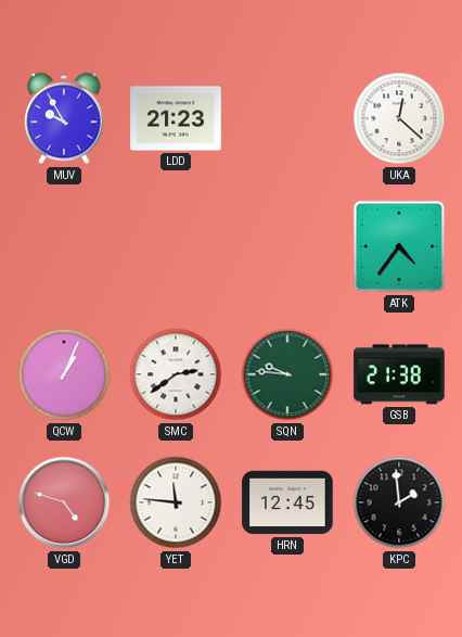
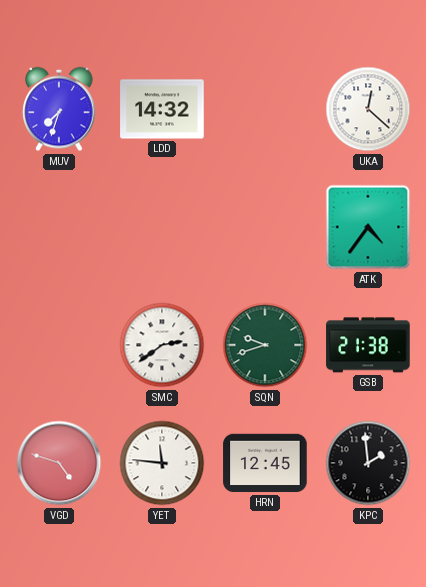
MUV: 9:55 -> 7:33
LDD: 21:23 -> 14:32
QCW: 1:04 -> none
SQN: 9:46 -> 9:42
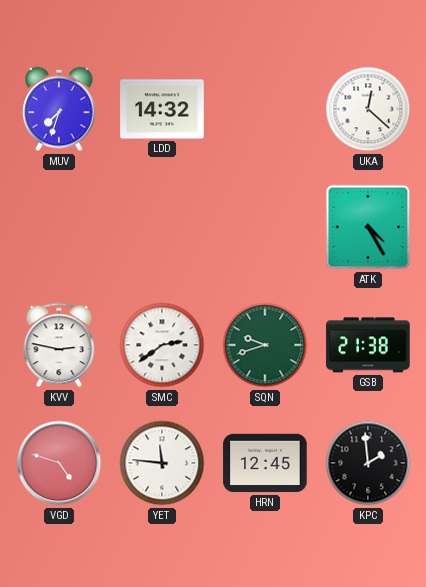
ATK: 4:36 -> 4:25
KVV: none -> 2:47
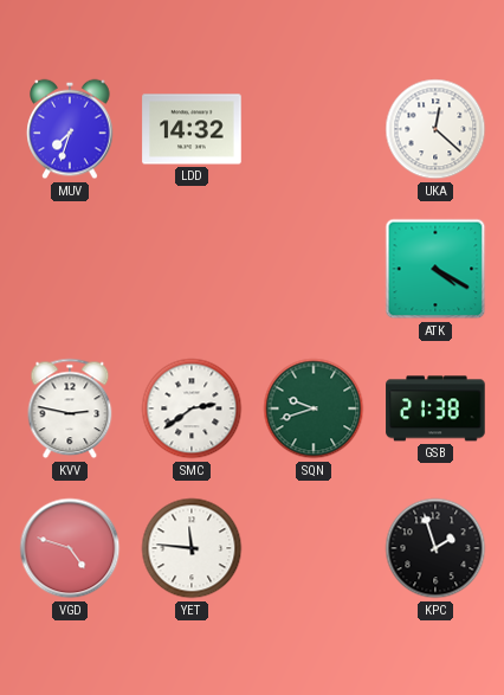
ATK: 4:25 -> 4:20
HRN: 12:45 -> none
KPC: 1:59 -> 1:57
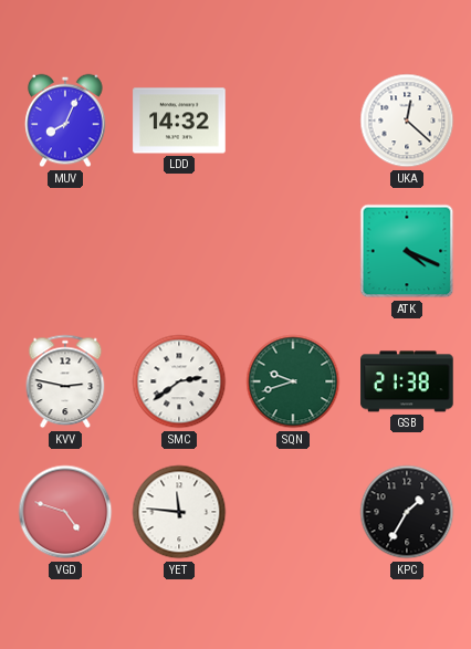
MUV: 7:33 -> 8:04
ATK: 4:20 -> 4:19
KPC: 1:57 -> 1:35
